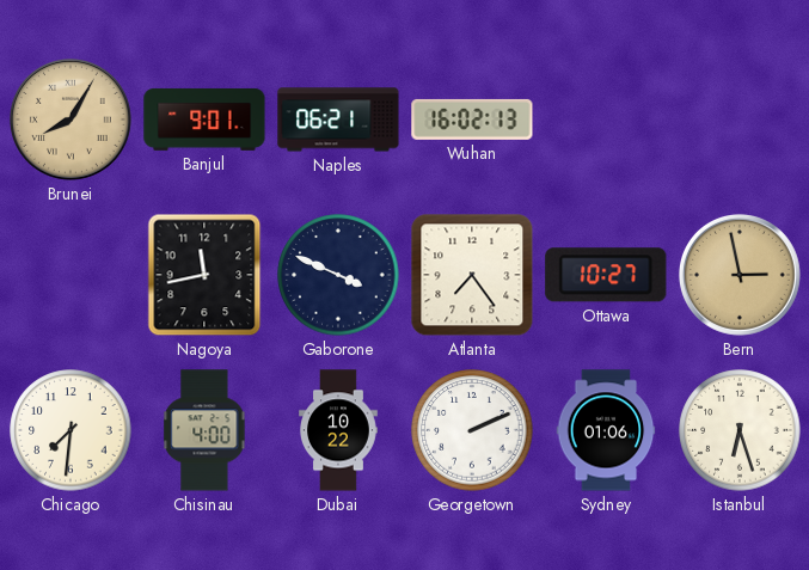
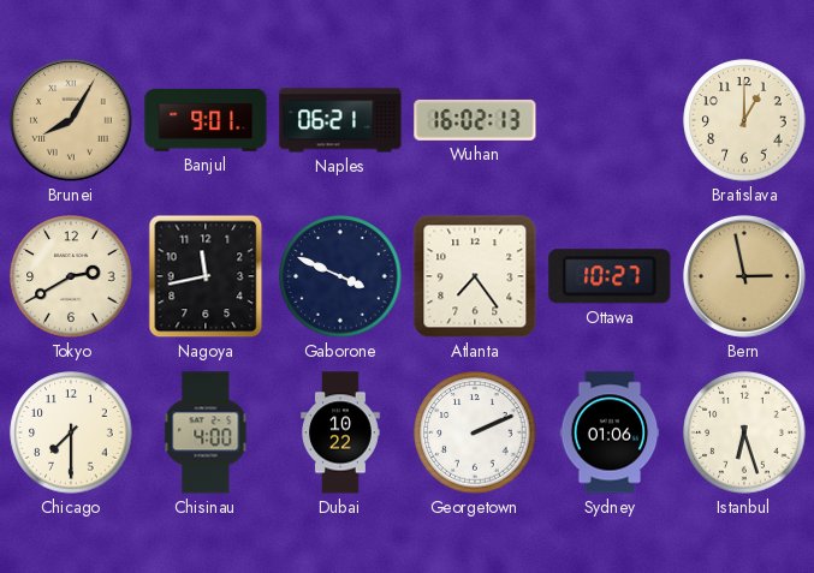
Bratislava: none -> 1:00
Tokyo: none -> 2:40
Chicago: 7:31 -> 7:30
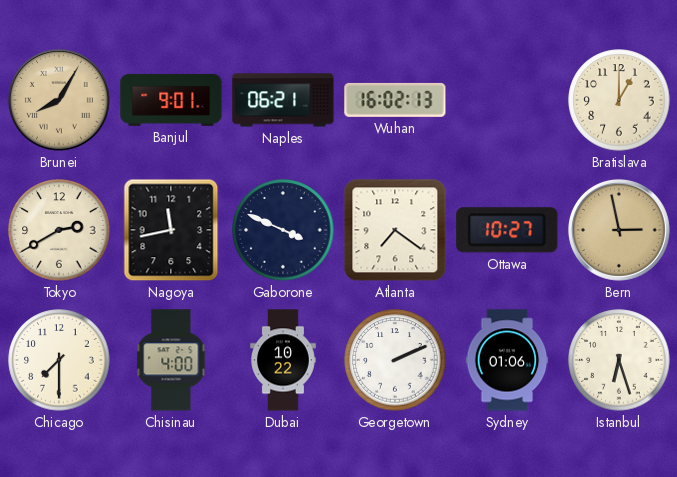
Atlanta: 7:24 -> 7:21
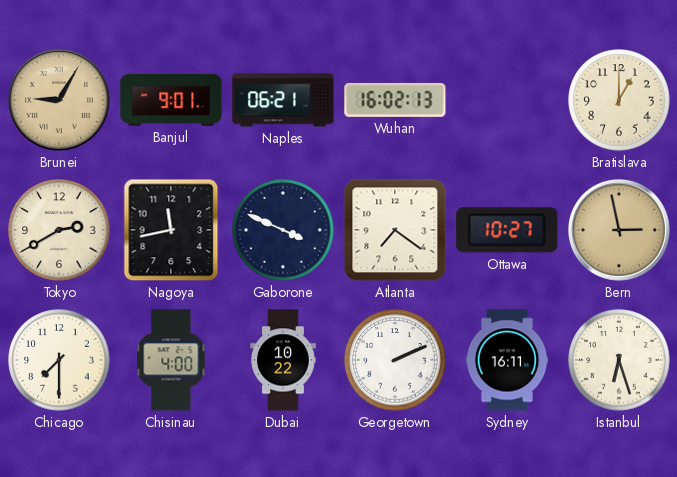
Brunei: 8:05 -> 9:05
Sydney: 01:06 -> 16:11
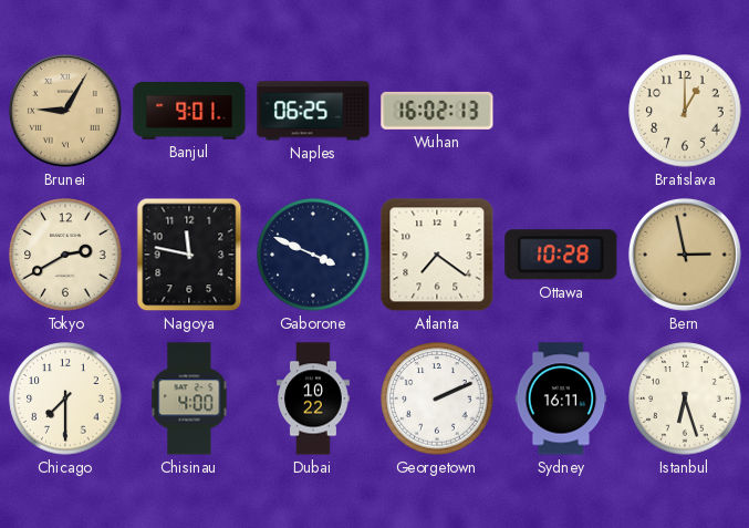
Naples: 06:21 -> 06:25
Nagoya: 11:43 -> 11:47
Ottawa: 10:27 -> 10:28
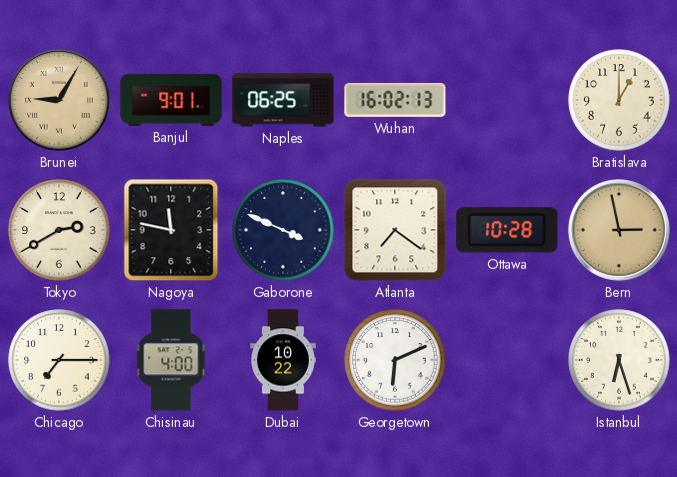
Chicago: 7:30 -> 7:15
Georgetown: 2:11 -> 6:11
Sydney: 16:11 -> none
